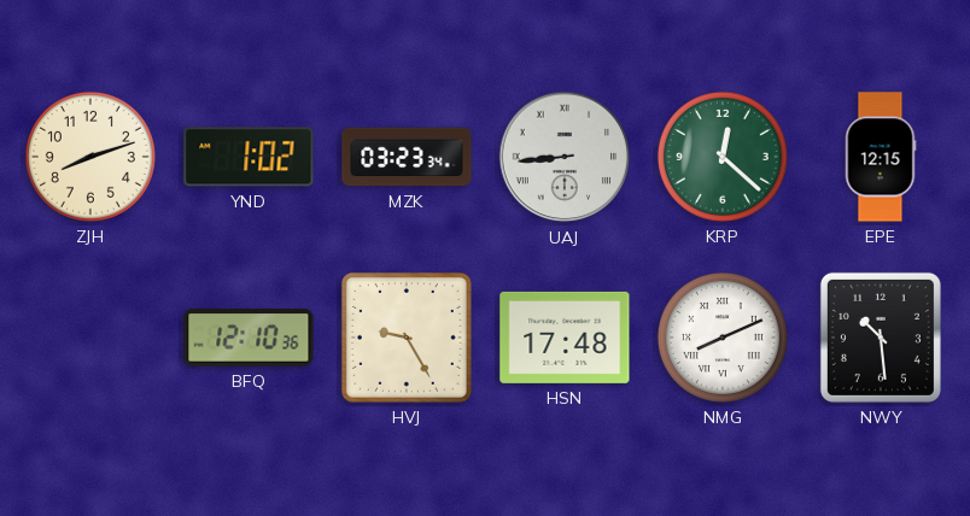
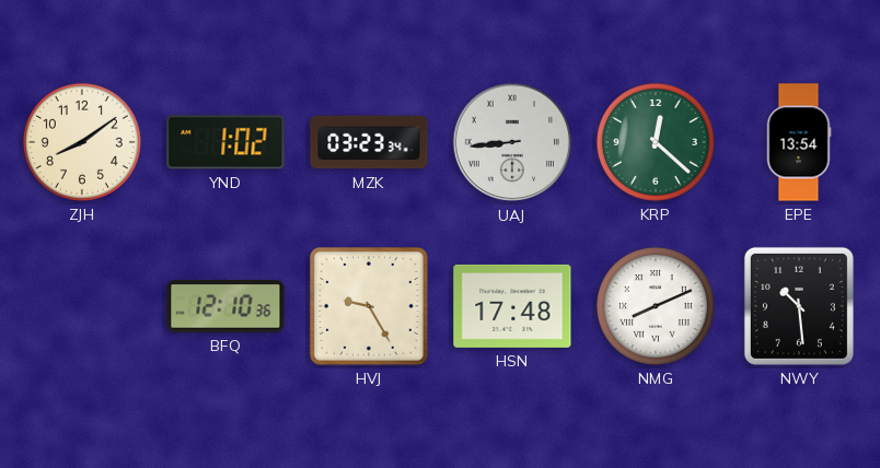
ZJH: 8:12 -> 8:09
EPE: 12:15 -> 13:54
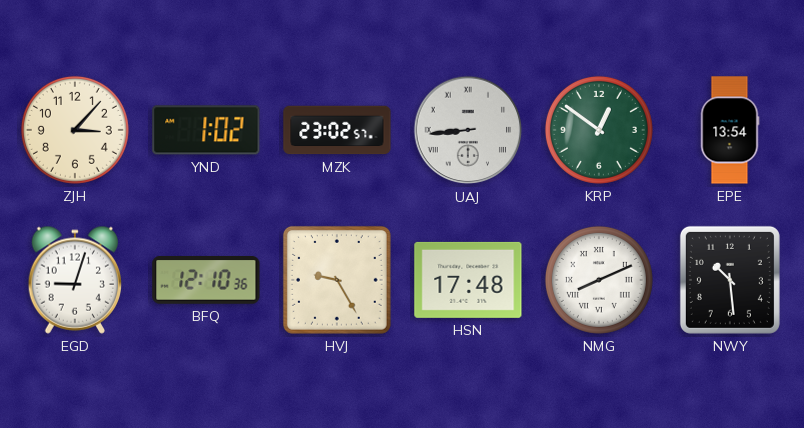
ZJH: 8:09 -> 3:07
MZK: 03:23 -> 23:02
KRP: 12:22 -> 12:51
EGD: none -> 9:03
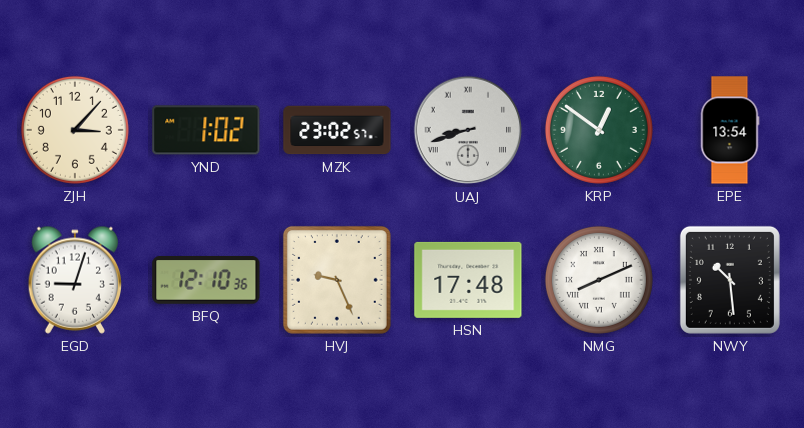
UAJ: 8:44 -> 8:42
HVJ: 9:25 -> 9:26
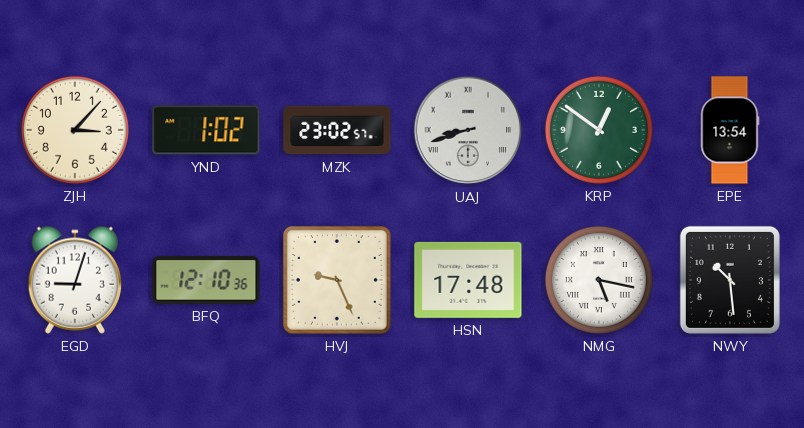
NMG: 8:11 -> 5:17
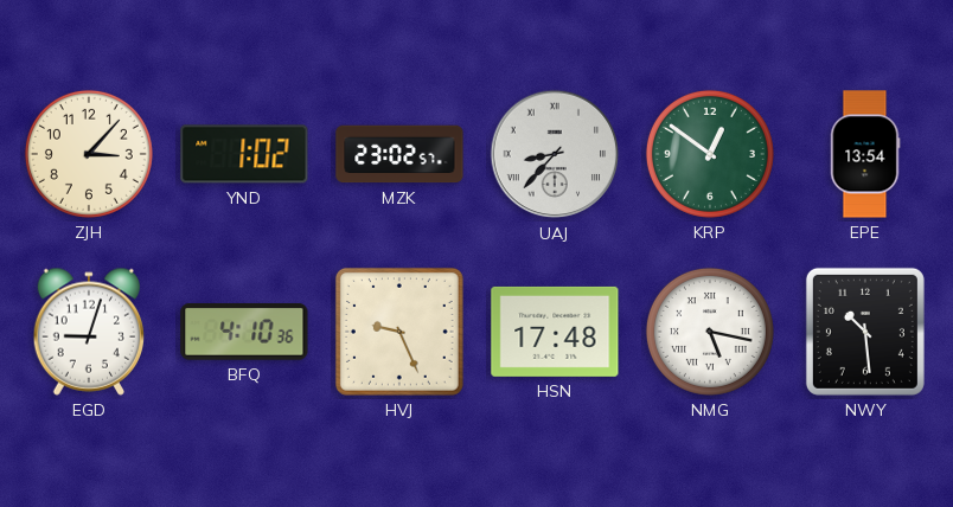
UAJ: 8:42 -> 8:37
BFQ: 12:10 -> 4:10
